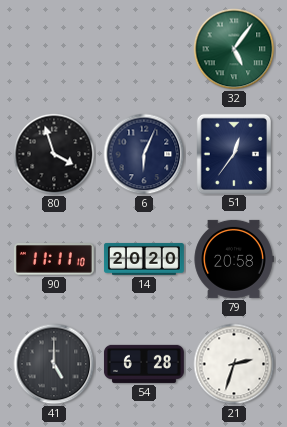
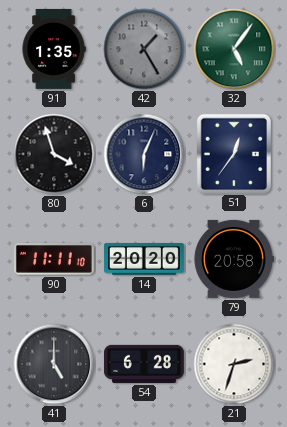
91: none -> 1:35
42: none -> 1:25
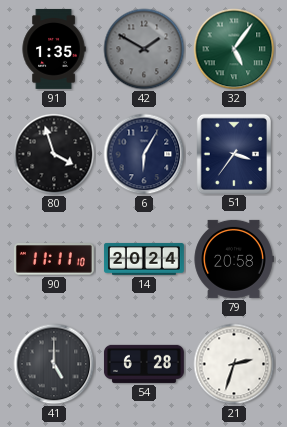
42: 1:25 -> 1:50
6: 6:04 -> 6:05
51: 12:36 -> 3:36
14: 20:20 -> 20:24
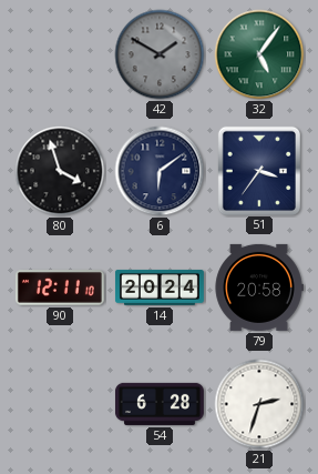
91: 1:35 -> none
6: 6:05 -> 6:09
90: 11:11 -> 12:11
41: 5:00 -> none
